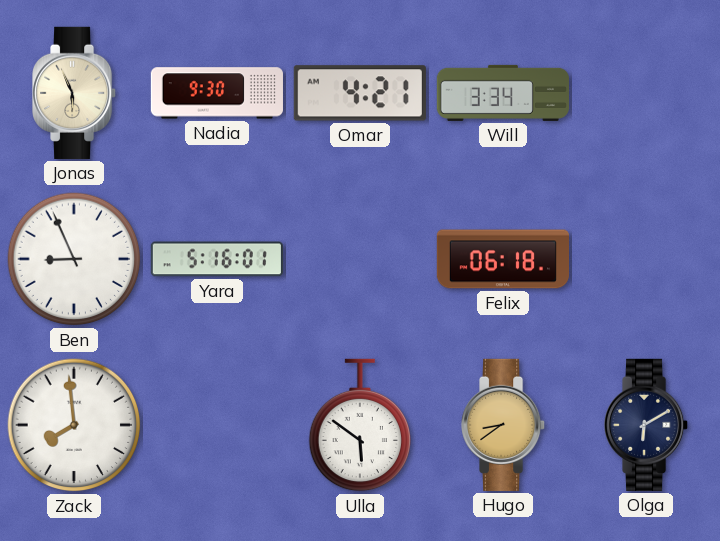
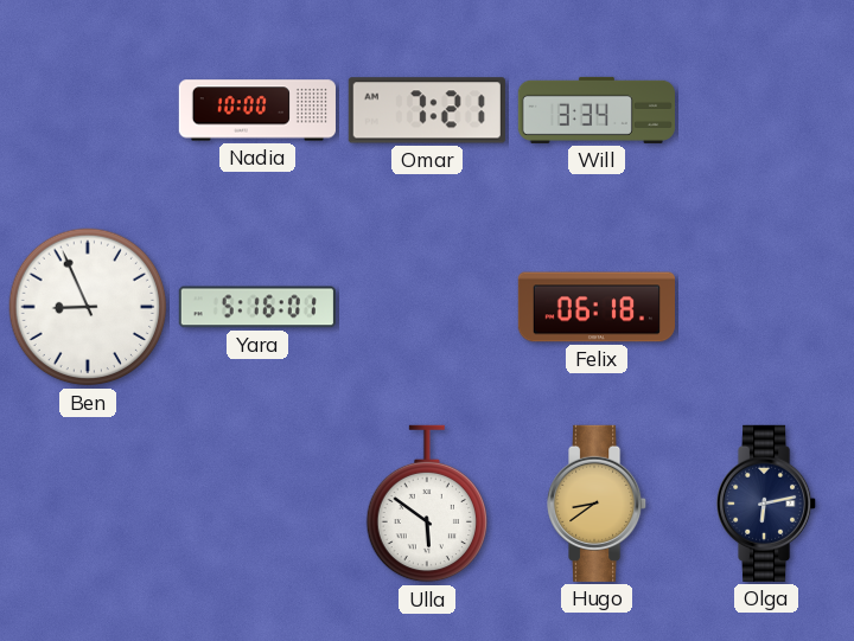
Jonas: 5:56 -> none
Nadia: 9:30 -> 10:00
Omar: 4:21 -> 7:21
Zack: 7:59 -> none
Olga: 6:10 -> 6:13
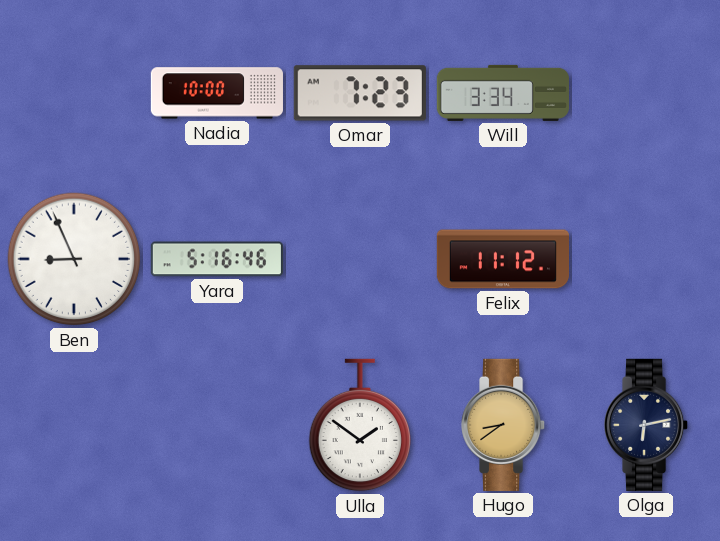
Omar: 7:21 -> 7:23
Yara: 5:16:01 -> 5:16:46
Felix: 06:18 -> 11:12
Ulla: 5:51 -> 1:51
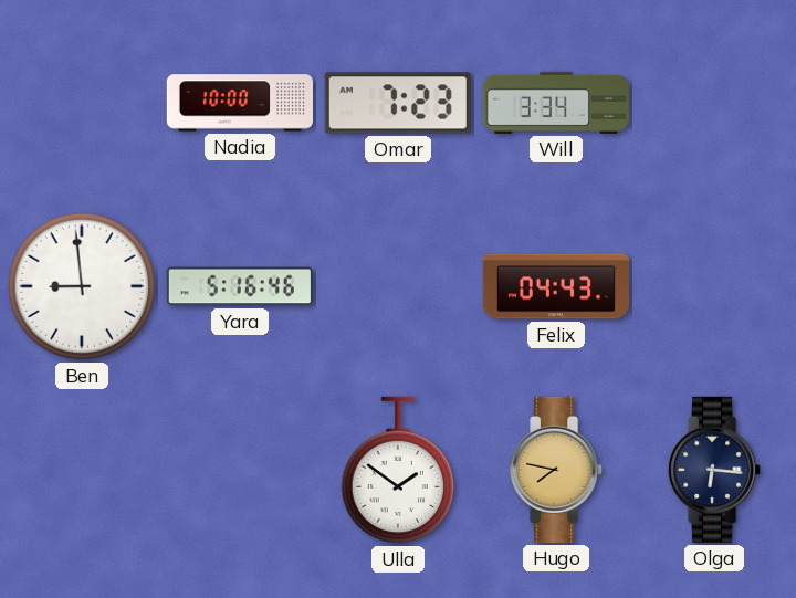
Ben: 8:56 -> 8:59
Felix: 11:12 -> 04:43
Hugo: 8:39 -> 7:47
Olga: 6:13 -> 6:16
